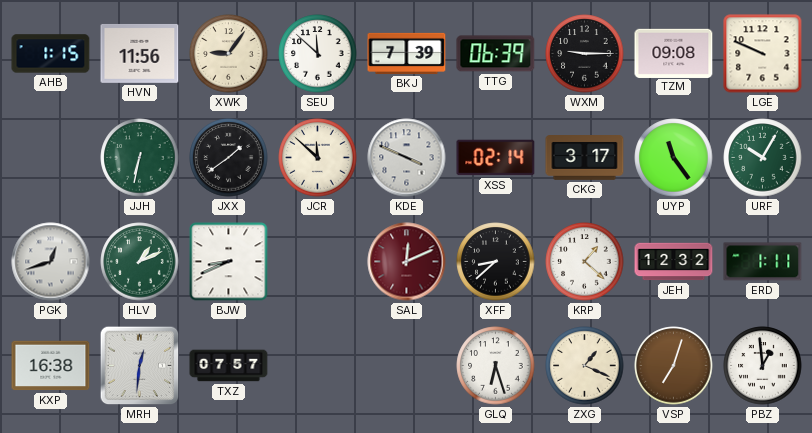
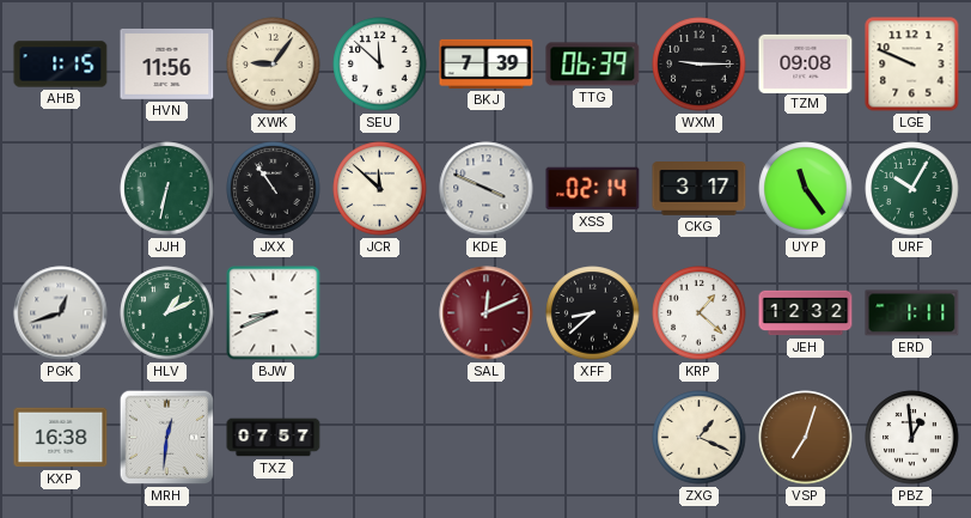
JXX: 1:39 -> 10:54
GLQ: 6:27 -> none
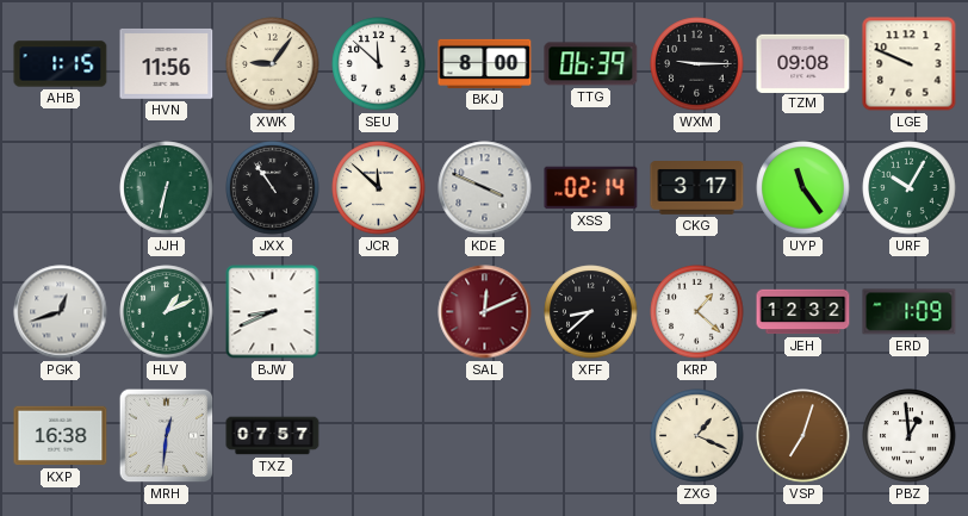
BKJ: 7:39 -> 8:00
ERD: 1:11 -> 1:09
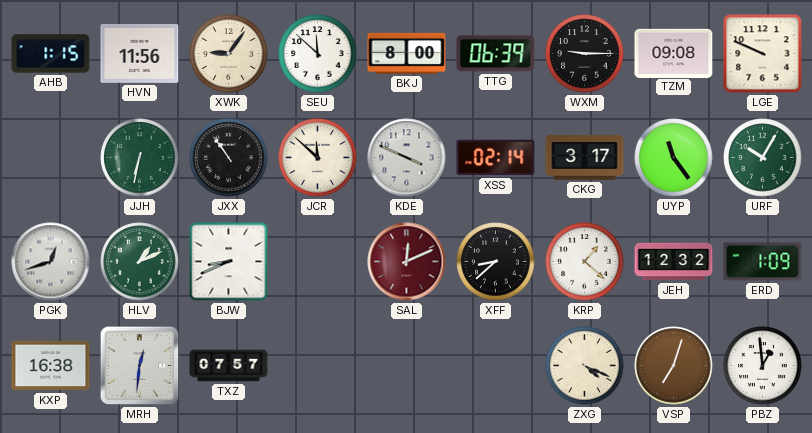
ZXG: 1:19 -> 4:19
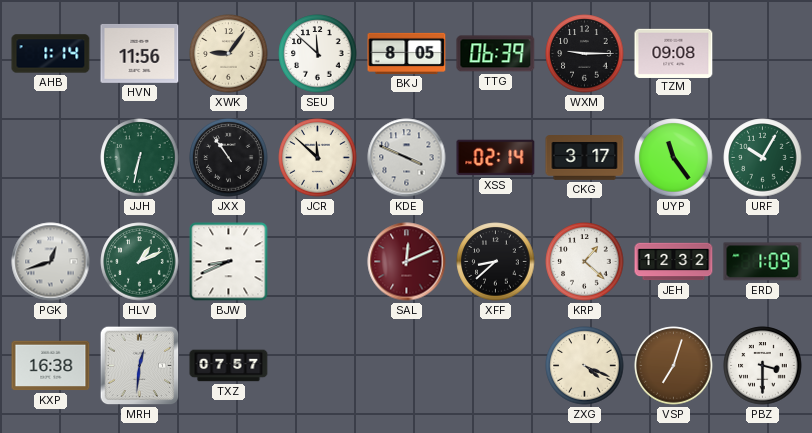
AHB: 1:15 -> 1:14
BKJ: 8:00 -> 8:05
LGE: 9:49 -> none
PBZ: 12:59 -> 3:30
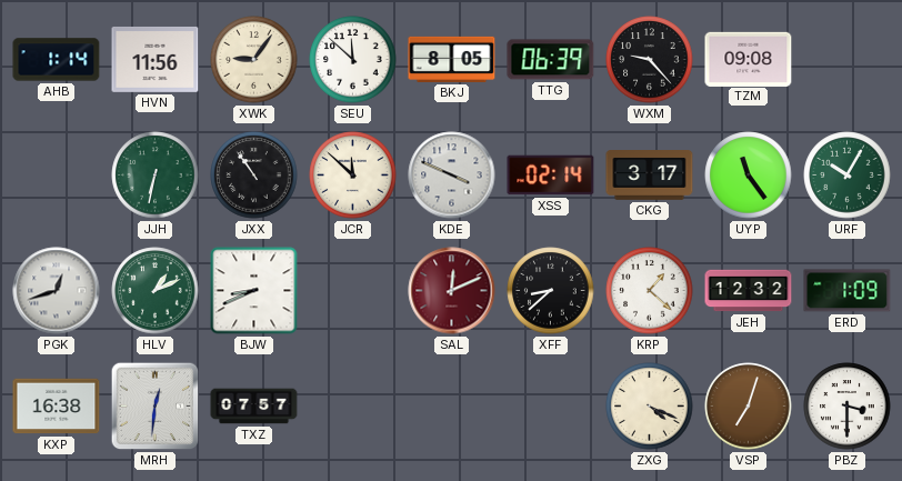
WXM: 9:15 -> 9:23
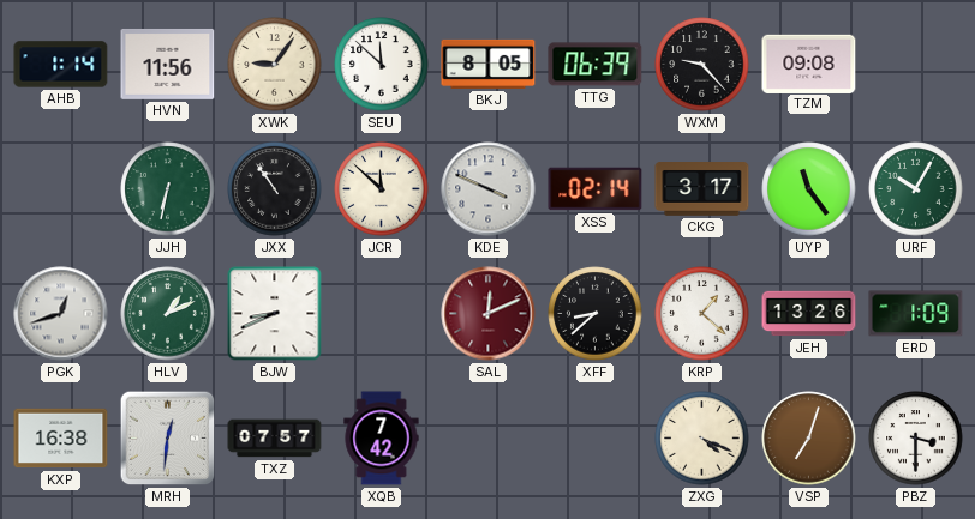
JEH: 12:32 -> 13:26
XQB: none -> 7:42
